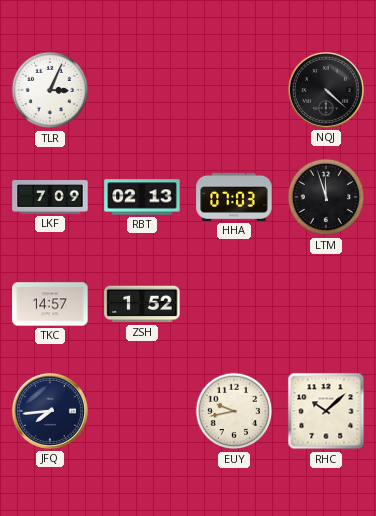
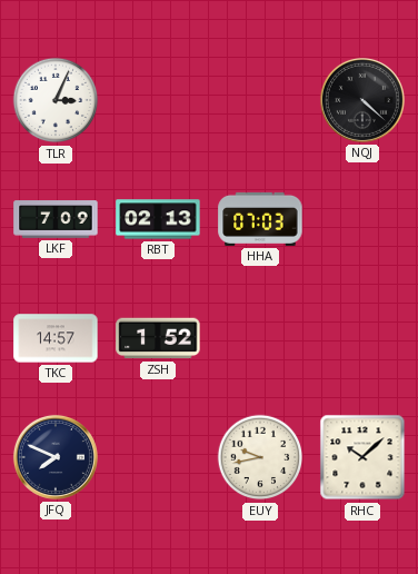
LTM: 11:57 -> none
JFQ: 7:44 -> 7:49
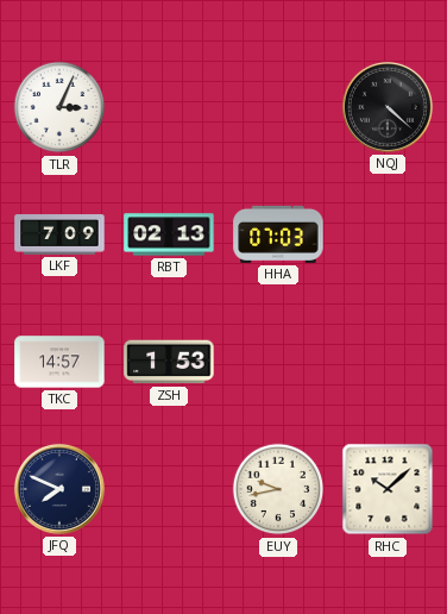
ZSH: 1:52 -> 1:53
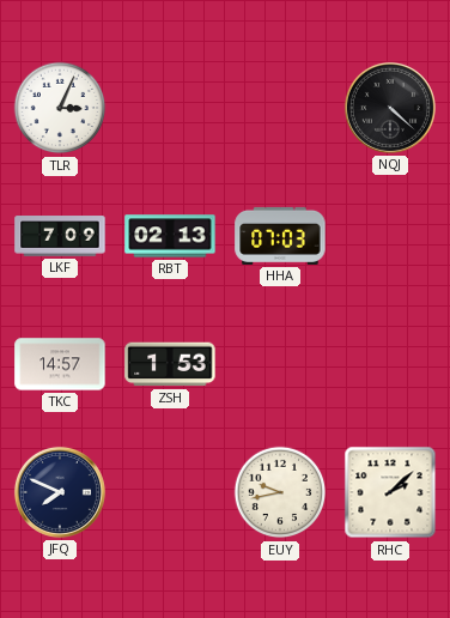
RHC: 10:08 -> 2:08
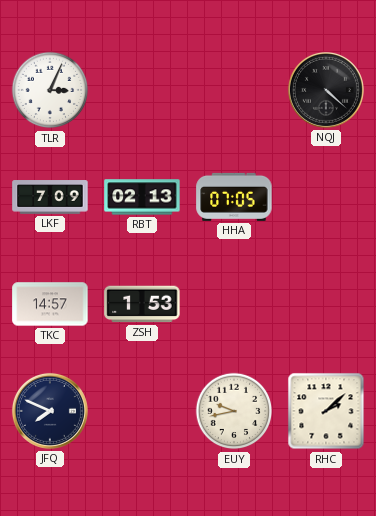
HHA: 07:03 -> 07:05
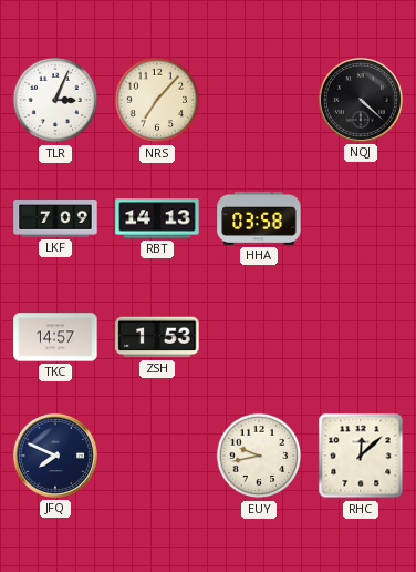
NRS: none -> 7:07
RBT: 02:13 -> 14:13
HHA: 07:05 -> 03:58
RHC: 2:08 -> 12:08
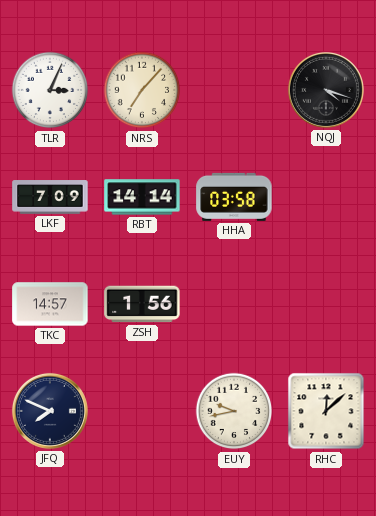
NQJ: 4:22 -> 4:18
RBT: 14:13 -> 14:14
ZSH: 1:53 -> 1:56
